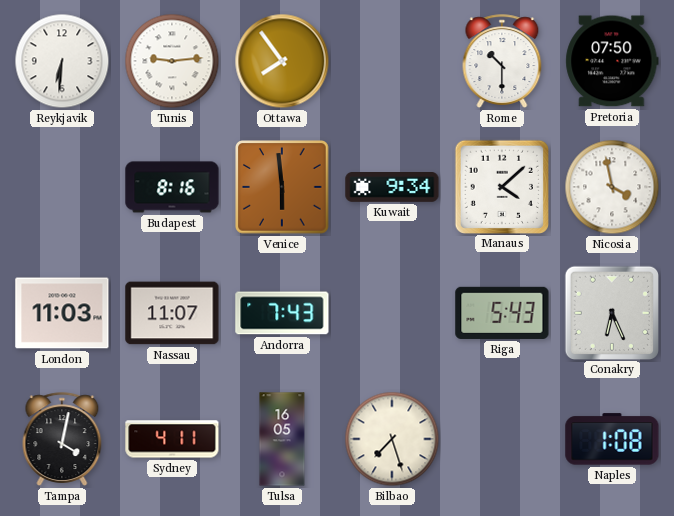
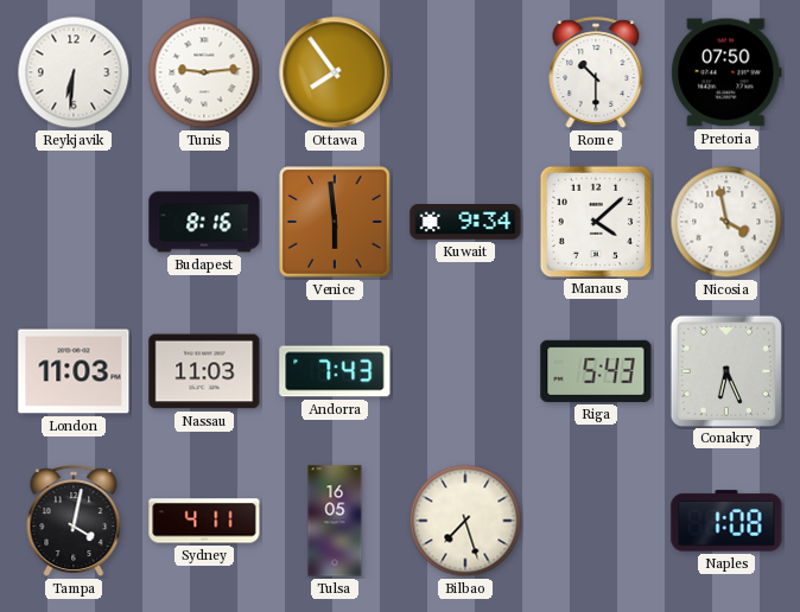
Nassau: 11:07 -> 11:03
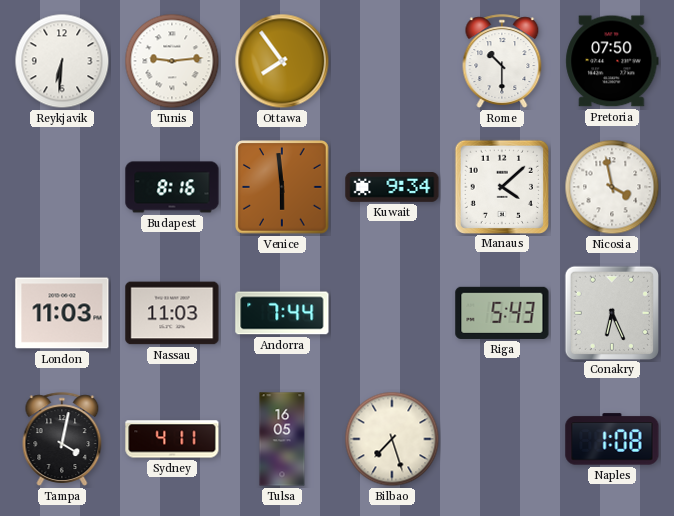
Andorra: 7:43 -> 7:44
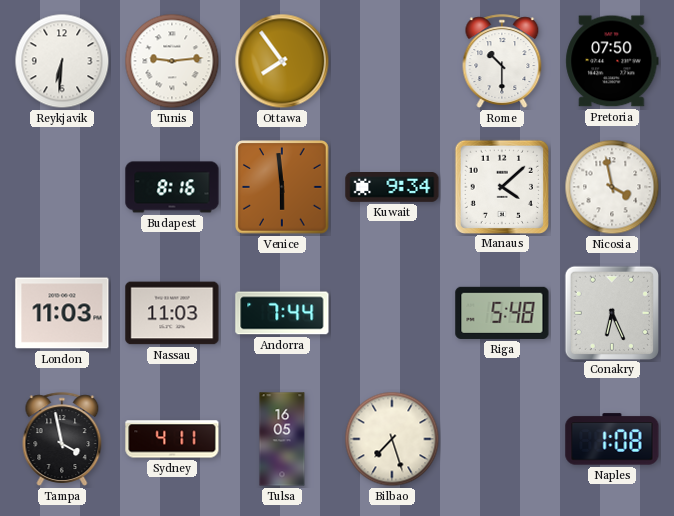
Riga: 5:43 -> 5:48
Tampa: 4:02 -> 3:58
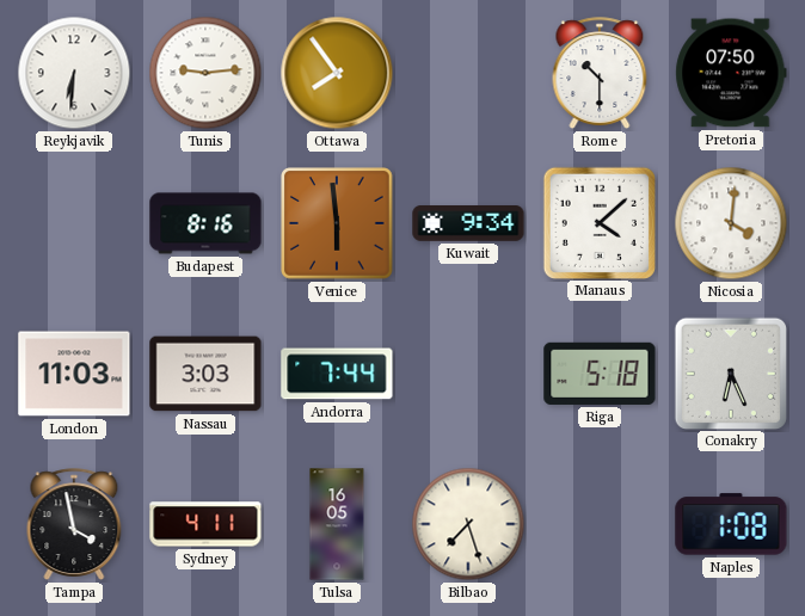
Nicosia: 3:58 -> 4:01
Nassau: 11:03 -> 3:03
Riga: 5:48 -> 5:18
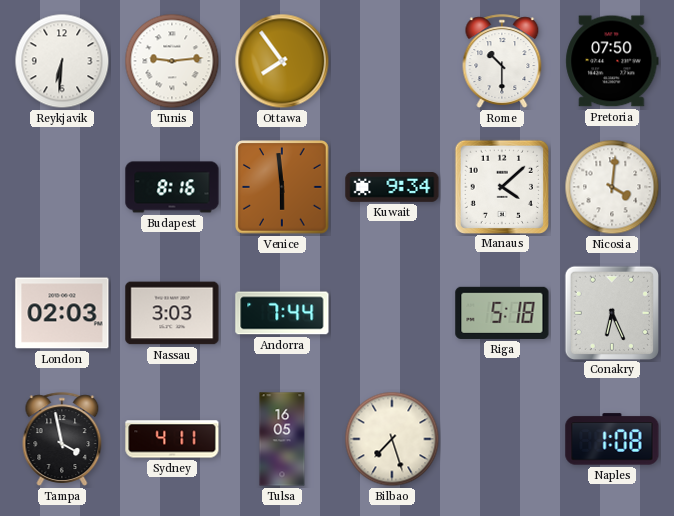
London: 11:03 -> 02:03
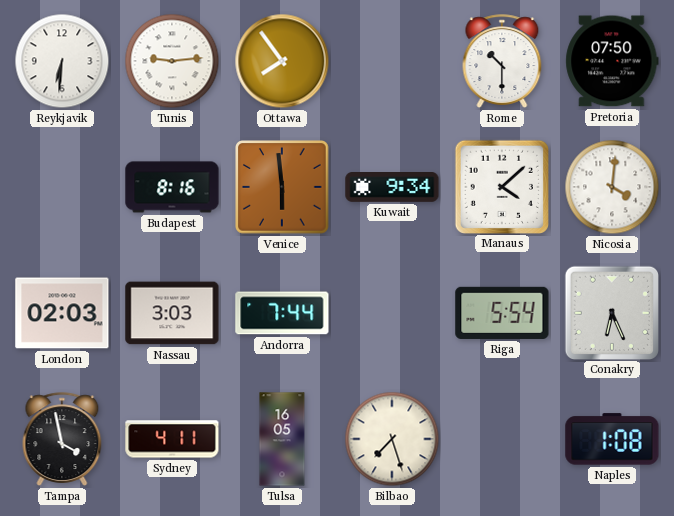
Riga: 5:18 -> 5:54
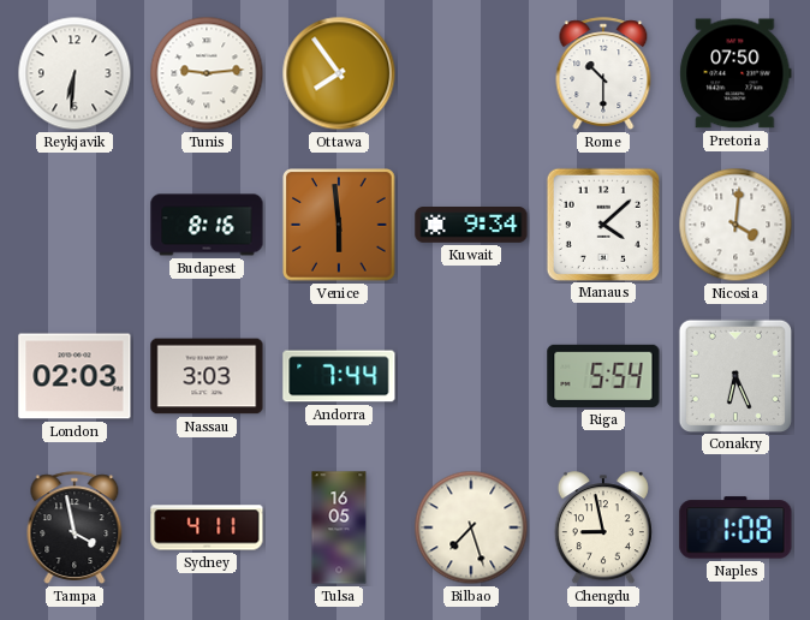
Chengdu: none -> 8:58
